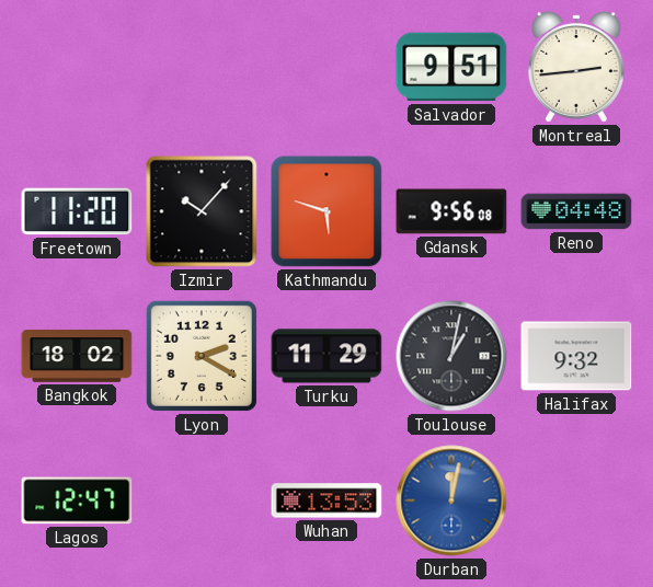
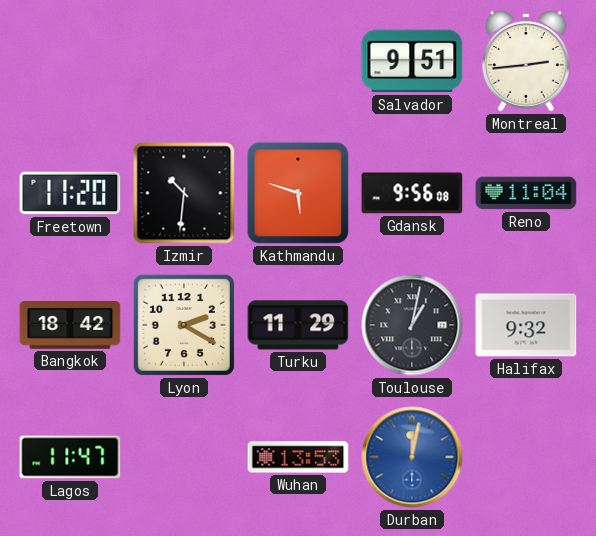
Izmir: 10:07 -> 10:31
Reno: 04:48 -> 11:04
Bangkok: 18:02 -> 18:42
Lagos: 12:47 -> 11:47
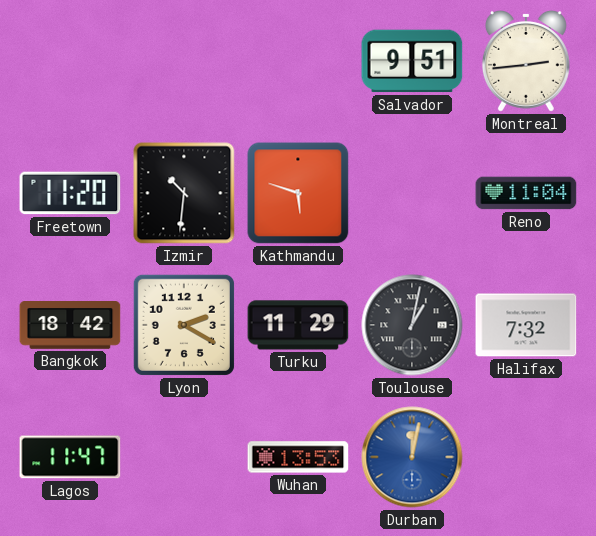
Gdansk: 9:56 -> none
Halifax: 9:32 -> 7:32
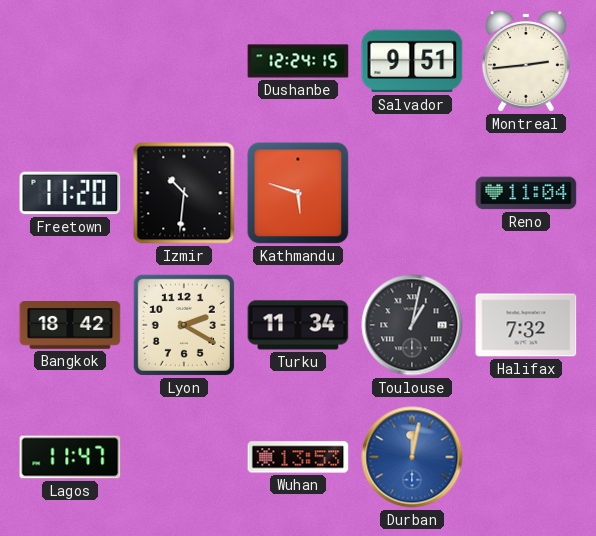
Dushanbe: none -> 12:24
Turku: 11:29 -> 11:34
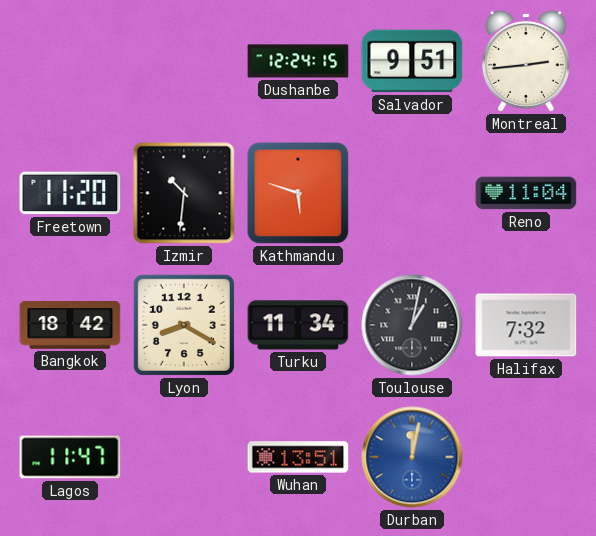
Lyon: 2:20 -> 8:20
Wuhan: 13:53 -> 13:51
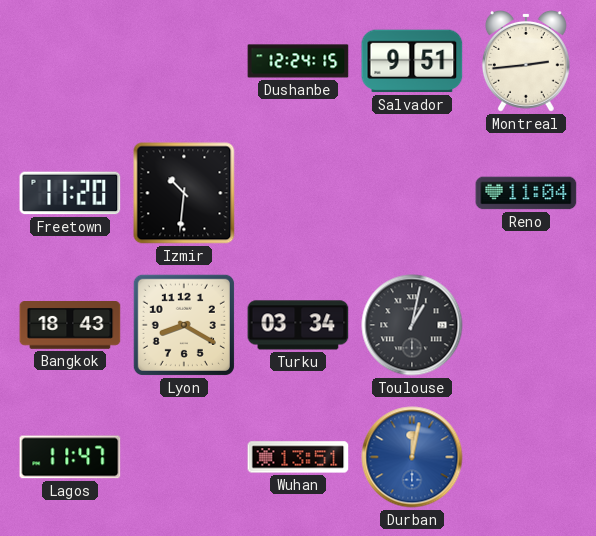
Kathmandu: 5:48 -> none
Bangkok: 18:42 -> 18:43
Turku: 11:34 -> 03:34
Halifax: 7:32 -> none
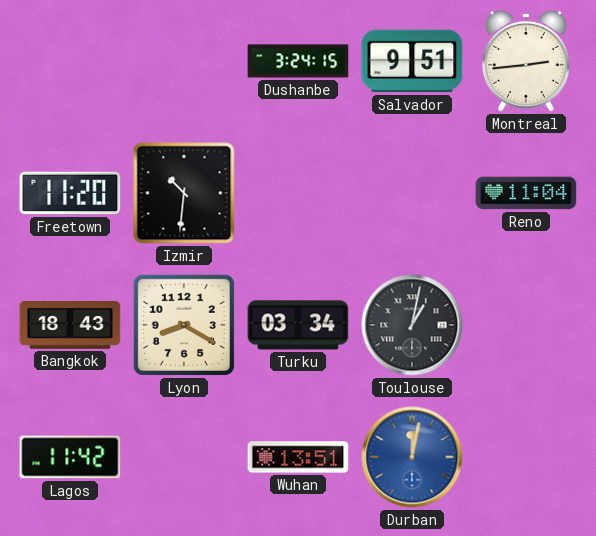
Dushanbe: 12:24 -> 3:24
Lagos: 11:47 -> 11:42
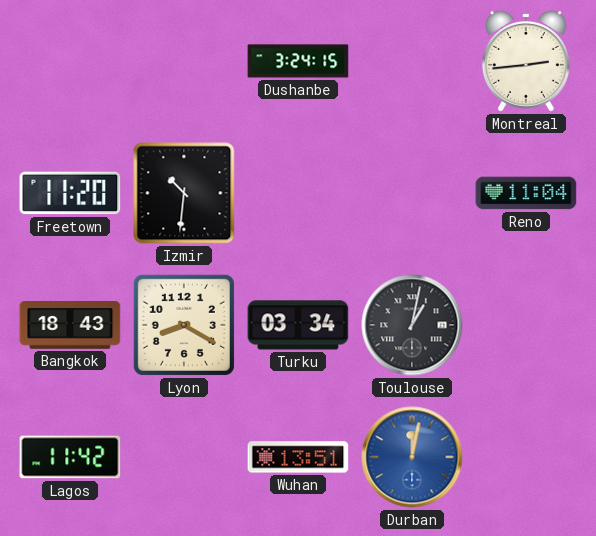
Salvador: 9:51 -> none
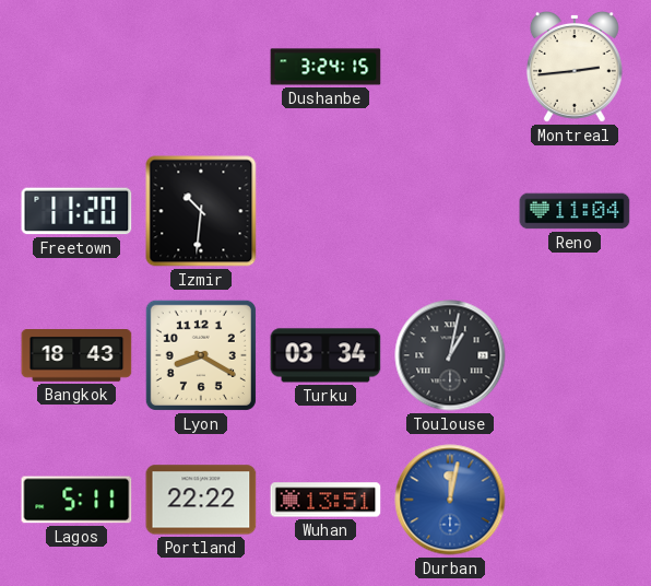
Lagos: 11:42 -> 5:11
Portland: none -> 22:22
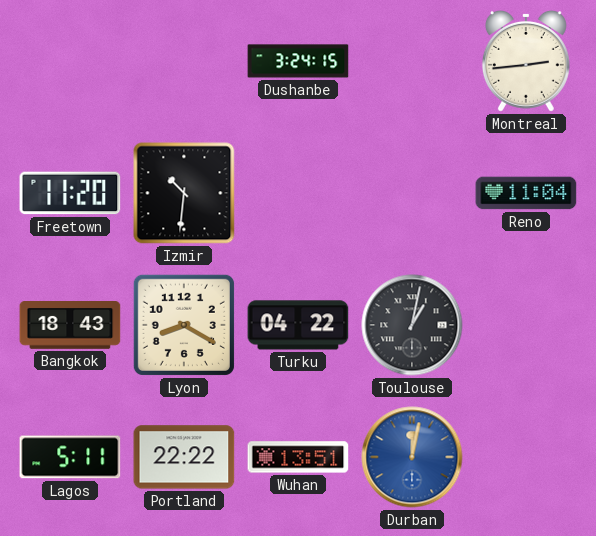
Turku: 03:34 -> 04:22
